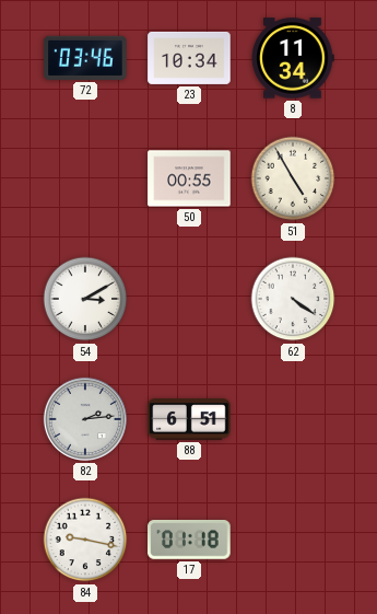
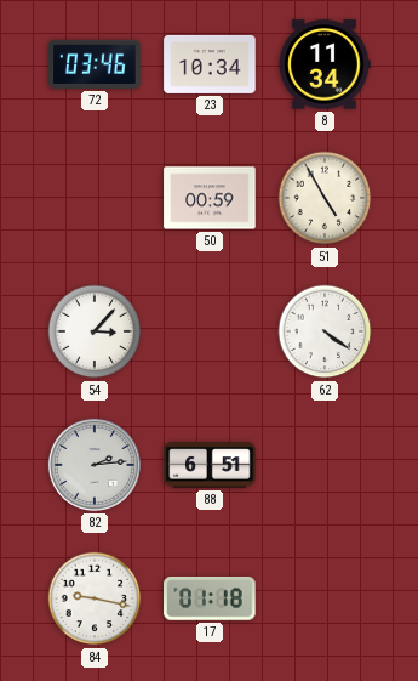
50: 00:55 -> 00:59
54: 3:10 -> 3:07
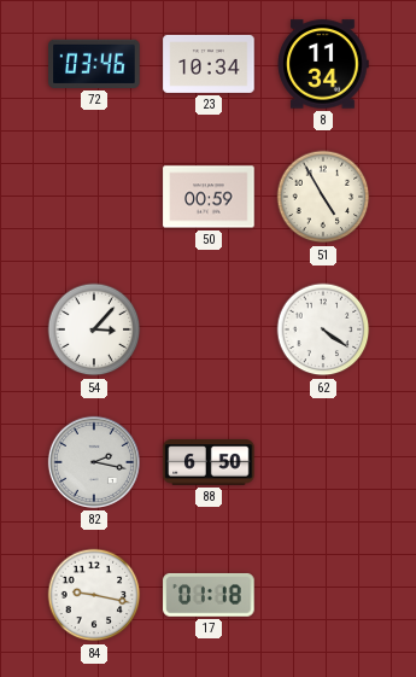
82: 2:14 -> 2:17
88: 6:51 -> 6:50
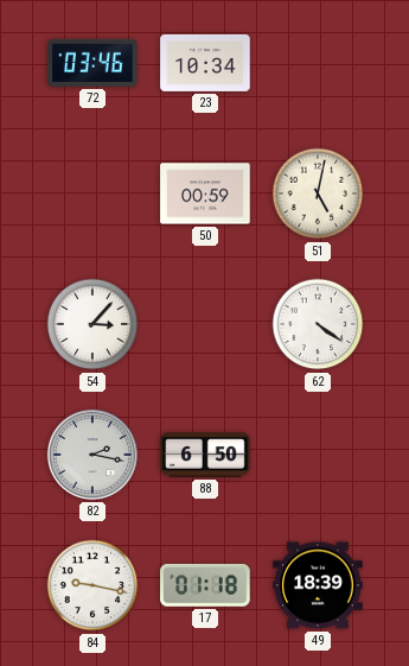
8: 11:34 -> none
51: 4:55 -> 5:02
49: none -> 18:39
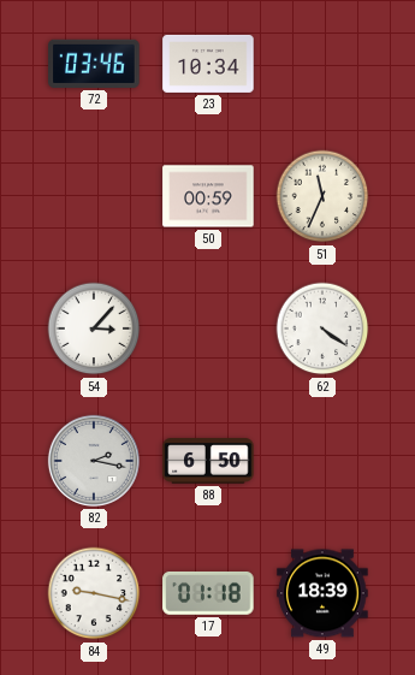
51: 5:02 -> 11:34
